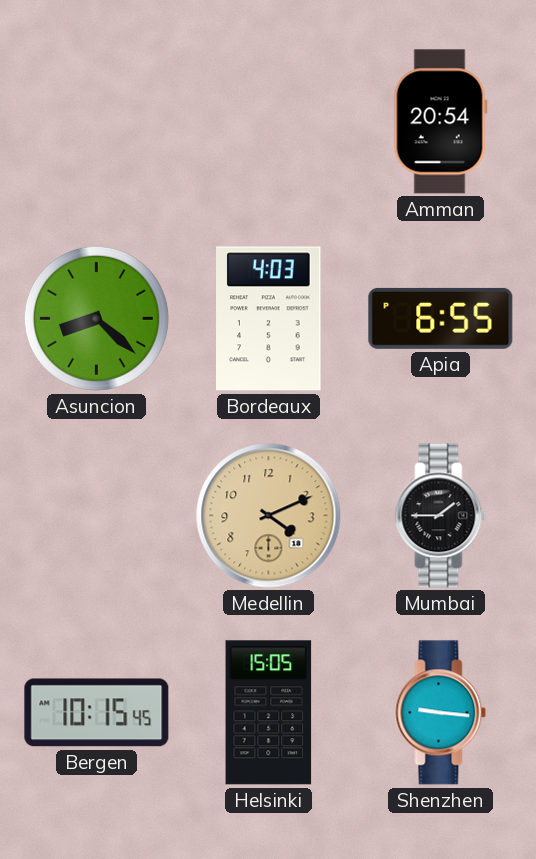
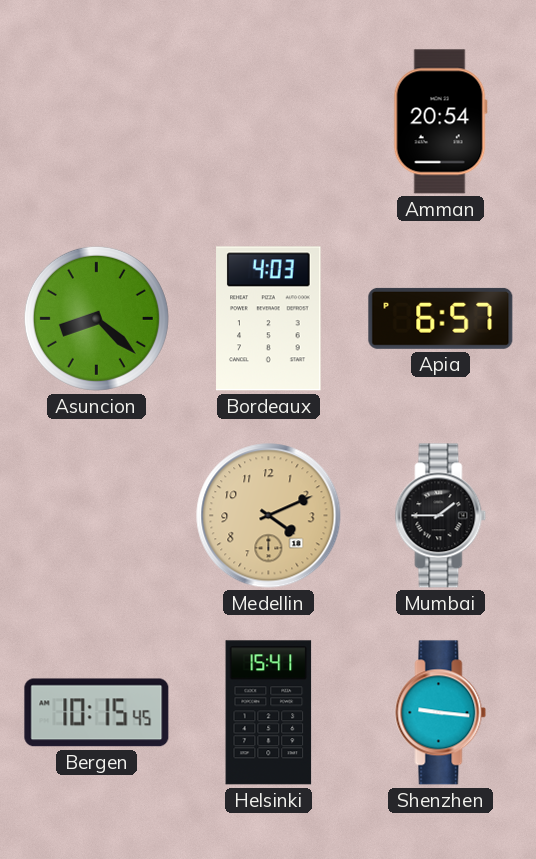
Apia: 6:55 -> 6:57
Helsinki: 15:05 -> 15:41
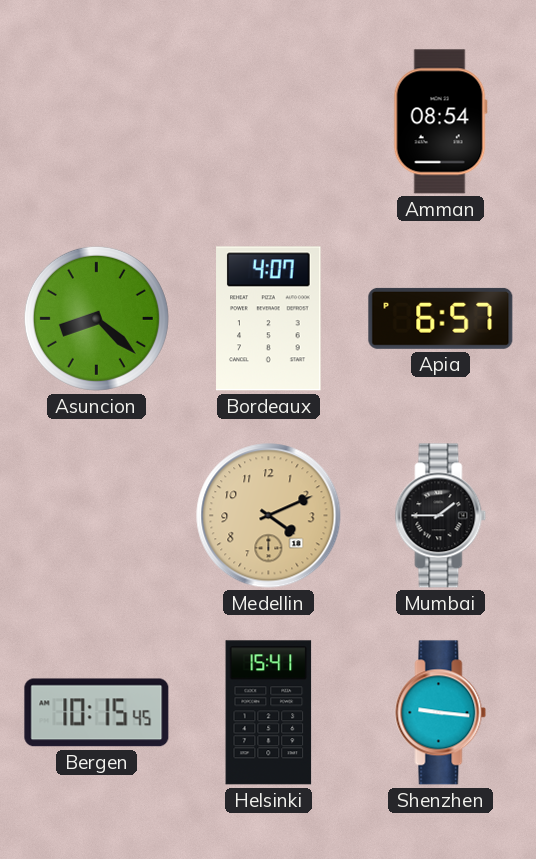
Amman: 20:54 -> 08:54
Bordeaux: 4:03 -> 4:07
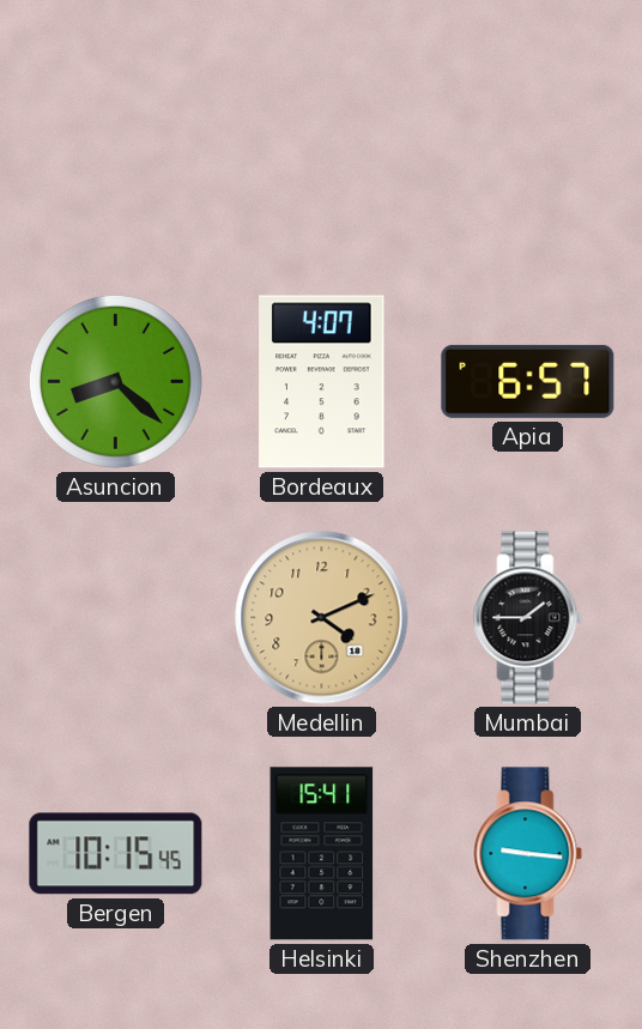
Amman: 08:54 -> none
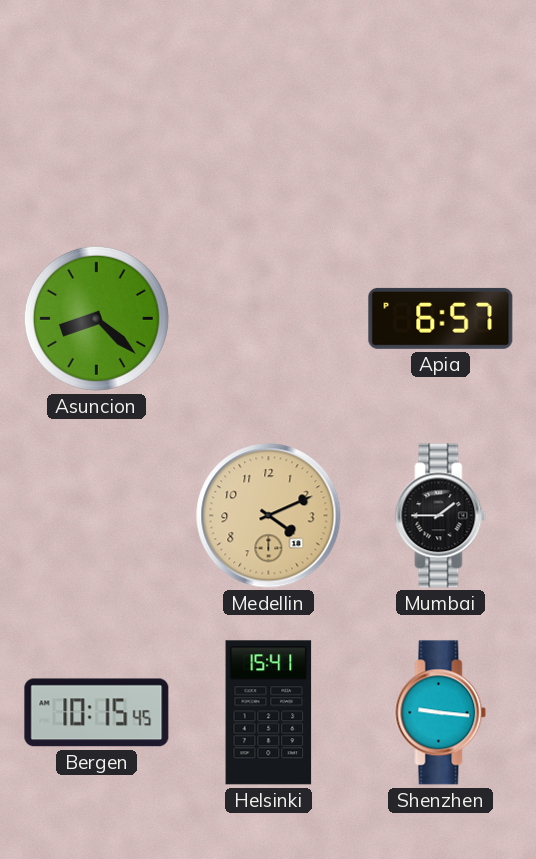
Bordeaux: 4:07 -> none
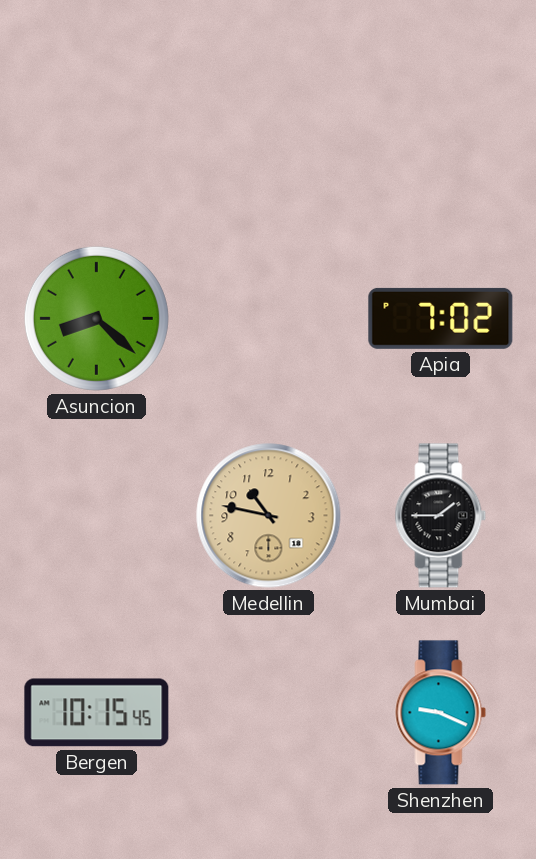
Apia: 6:57 -> 7:02
Medellin: 4:11 -> 10:47
Helsinki: 15:41 -> none
Shenzhen: 9:16 -> 9:19
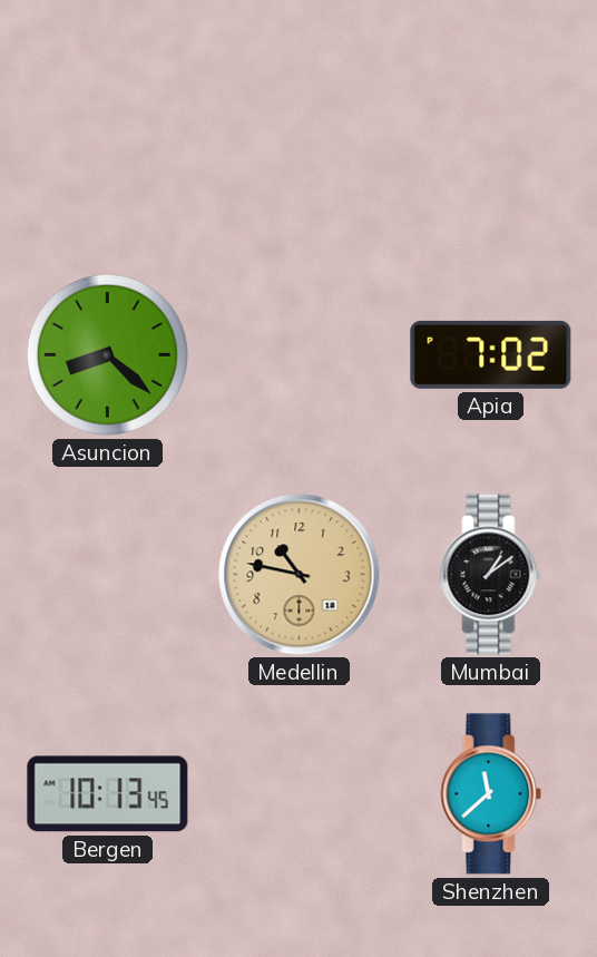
Mumbai: 1:45 -> 1:09
Bergen: 10:15 -> 10:13
Shenzhen: 9:19 -> 11:38
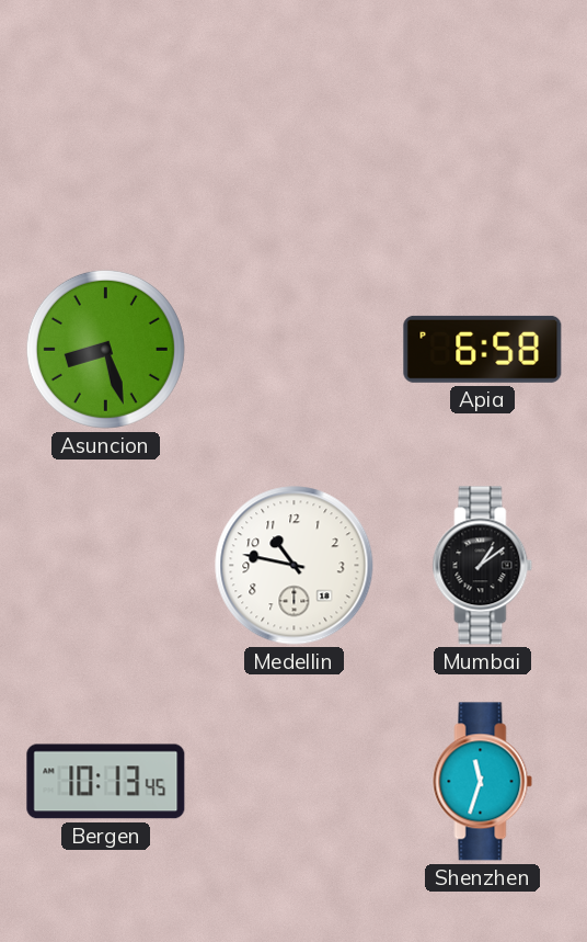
Asuncion: 8:22 -> 8:27
Apia: 7:02 -> 6:58
Medellin dial: champagne -> white
Shenzhen: 11:38 -> 11:33
